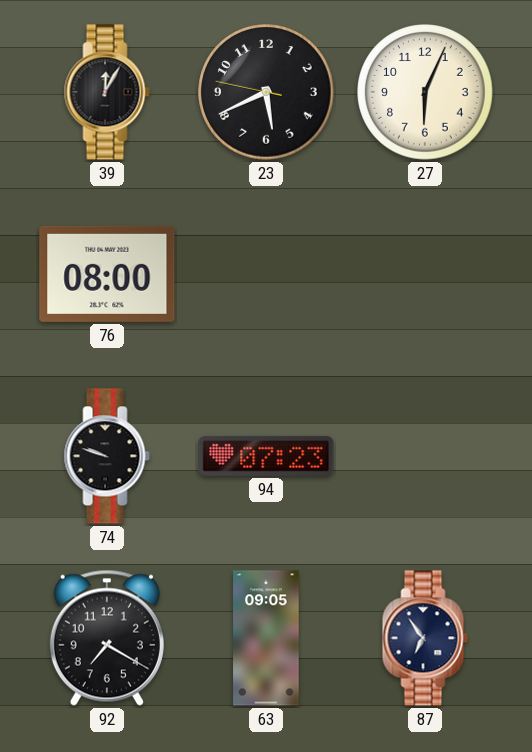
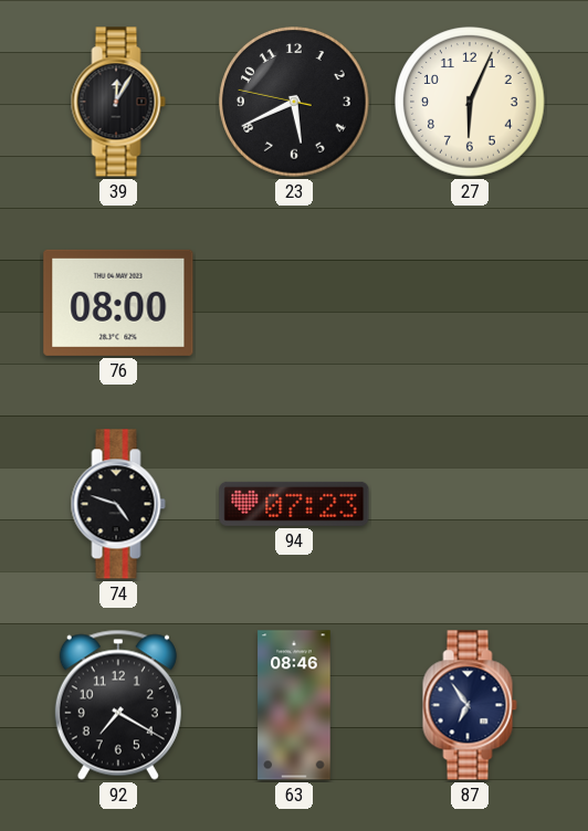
74: 9:48 -> 4:48
63: 09:05 -> 08:46
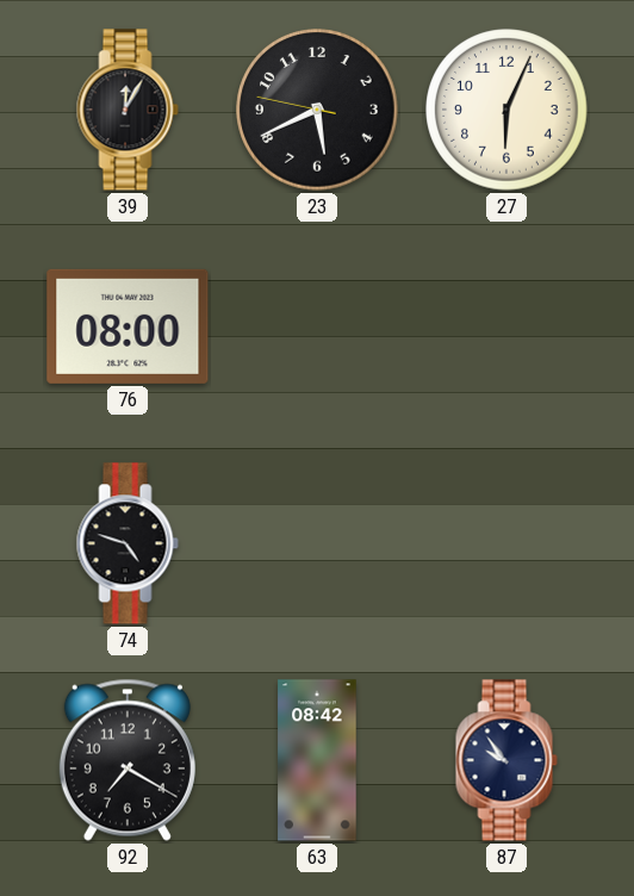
94: 07:23 -> none
63: 08:46 -> 08:42
87: 6:54 -> 9:54
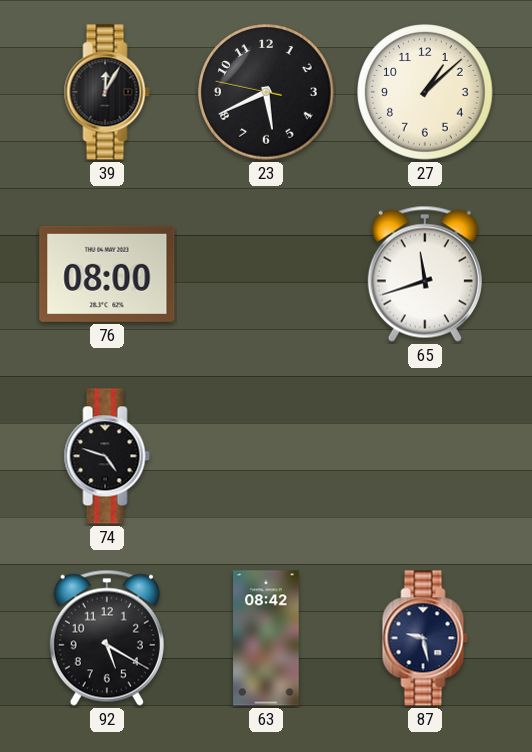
27: 6:04 -> 1:08
65: none -> 11:42
92: 7:20 -> 5:20
87: 9:54 -> 9:28
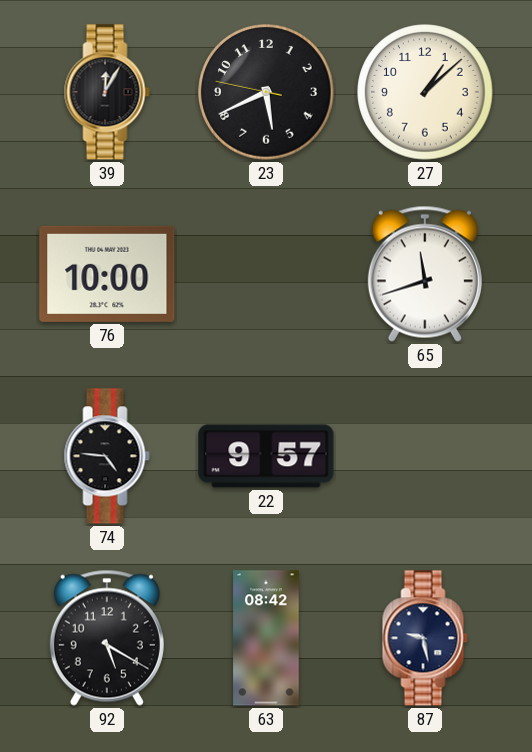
76: 08:00 -> 10:00
74: 4:48 -> 4:46
22: none -> 9:57
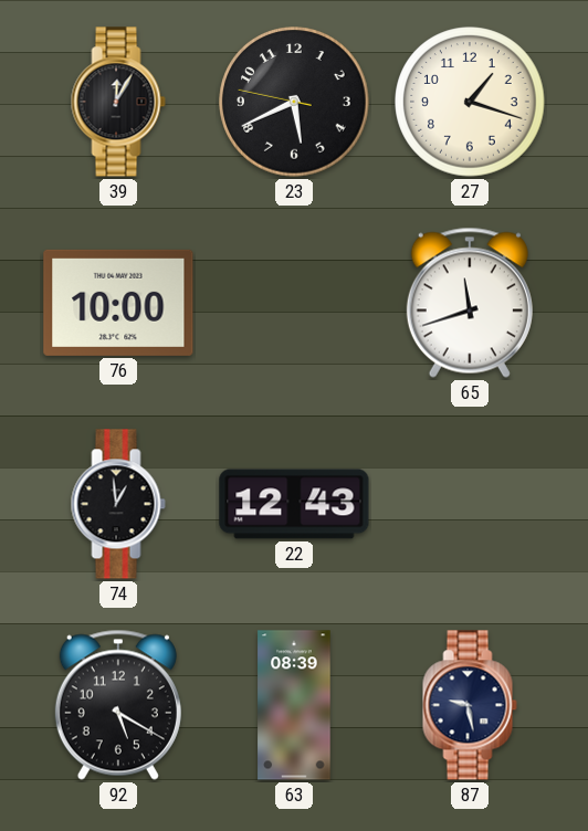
27: 1:08 -> 1:18
74: 4:46 -> 12:59
22: 9:57 -> 12:43
63: 08:42 -> 08:39
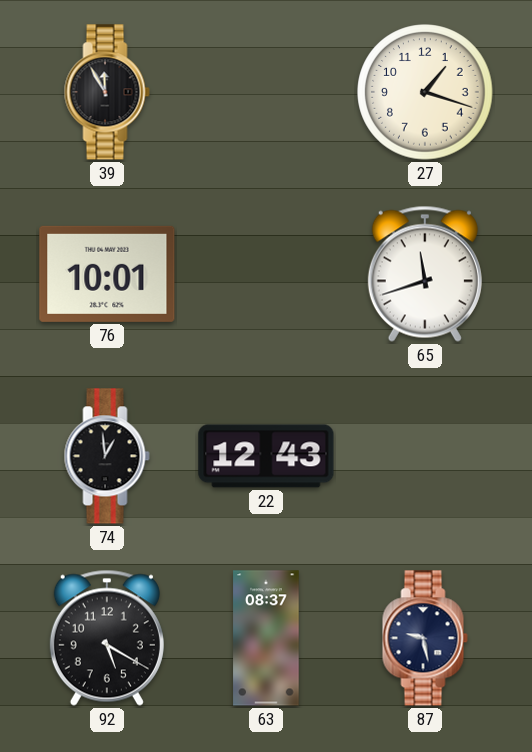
39: 12:05 -> 11:55
23: 5:40 -> none
76: 10:00 -> 10:01
63: 08:39 -> 08:37
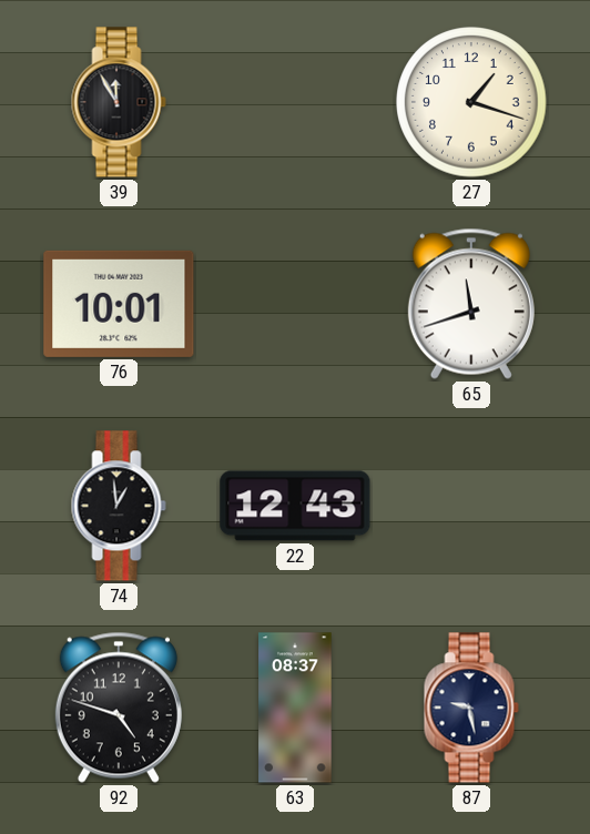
92: 5:20 -> 4:48
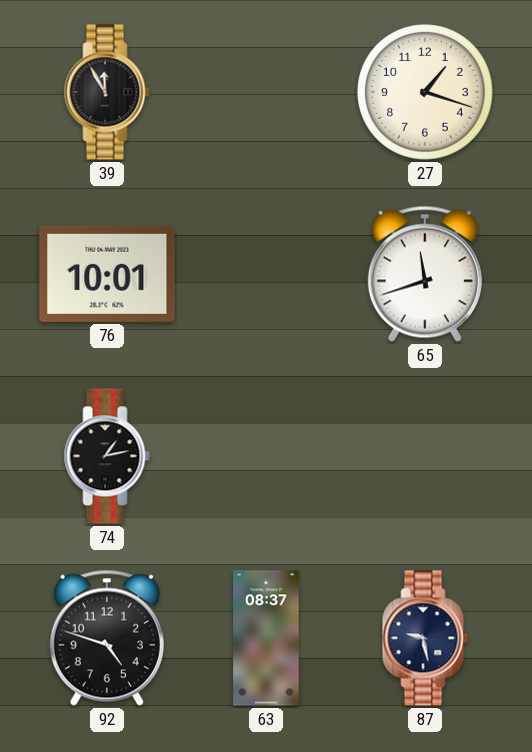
74: 12:59 -> 1:13
22: 12:43 -> none
